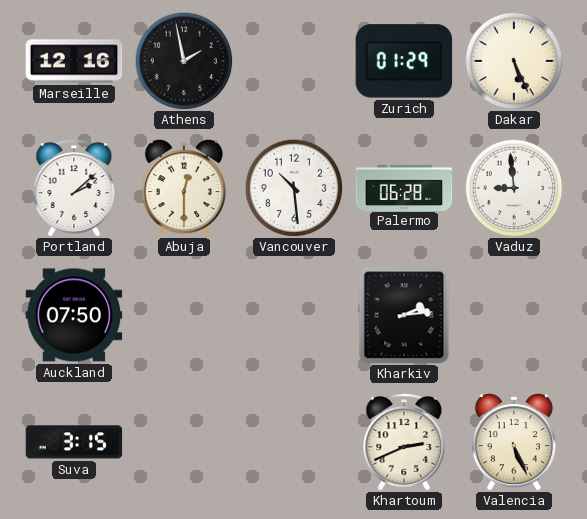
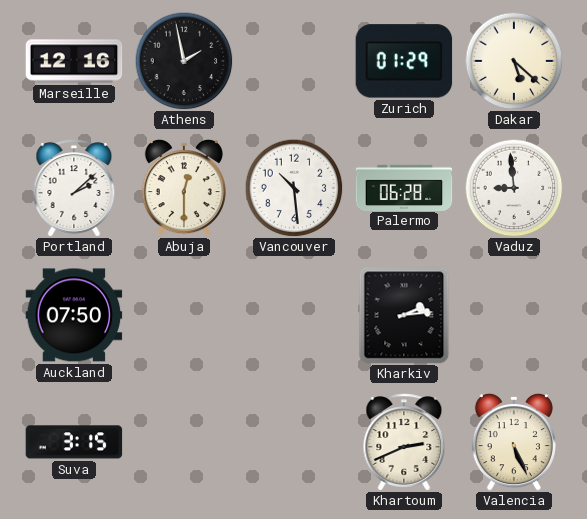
Dakar: 5:26 -> 5:22
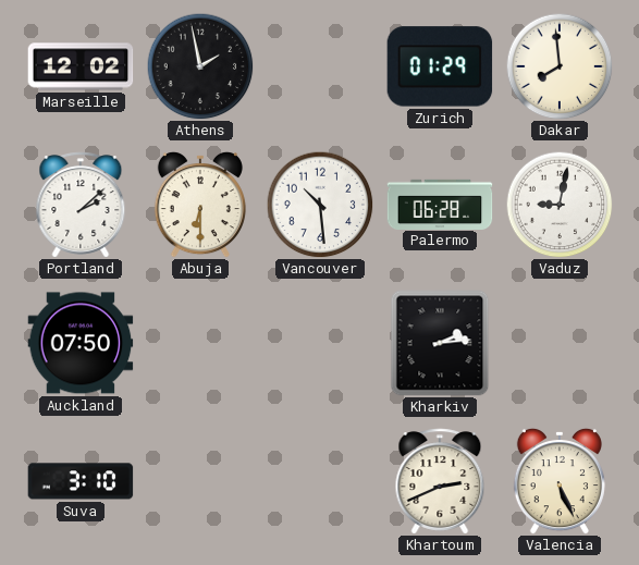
Marseille: 12:16 -> 12:02
Dakar: 5:22 -> 7:59
Abuja: 12:30 -> 6:30
Vaduz: 8:59 -> 9:02
Suva: 3:15 -> 3:10
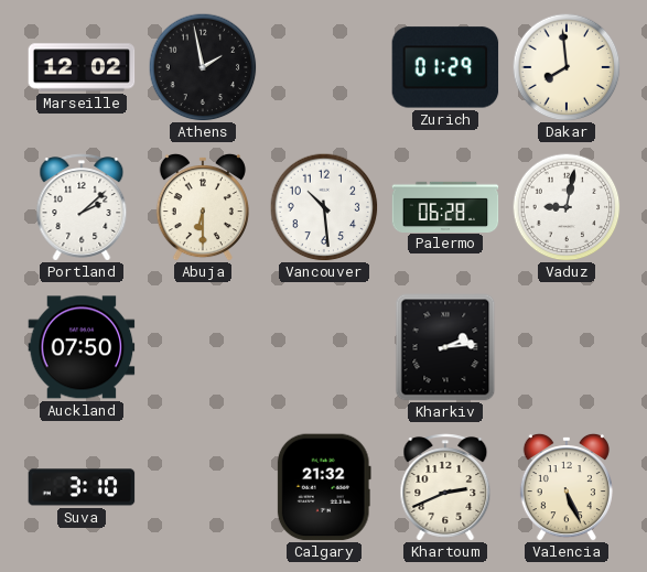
Calgary: none -> 21:32
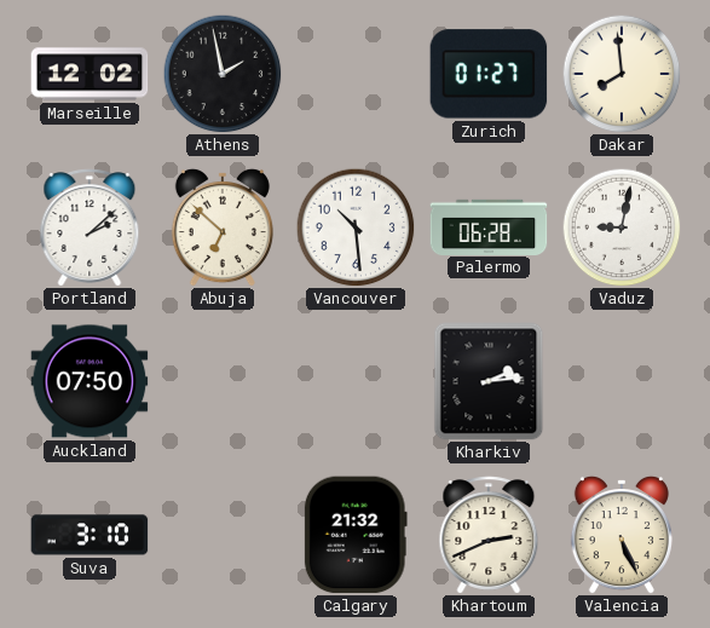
Zurich: 01:29 -> 01:27
Abuja: 6:30 -> 6:52
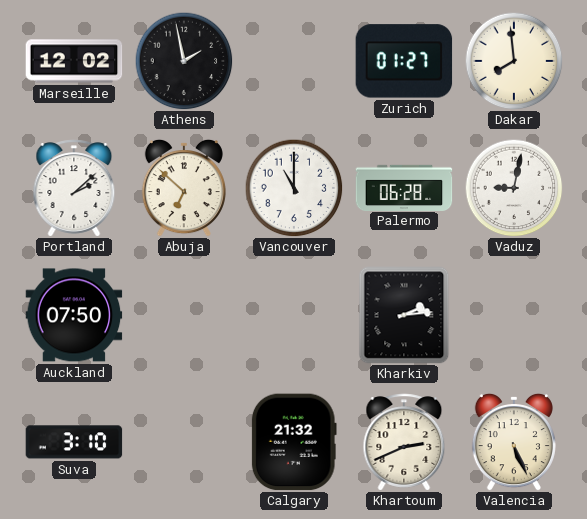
Vancouver: 10:29 -> 11:00
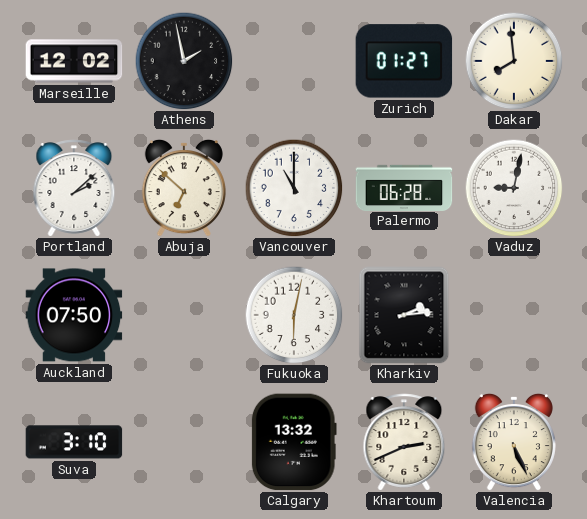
Fukuoka: none -> 6:02
Calgary: 21:32 -> 13:32
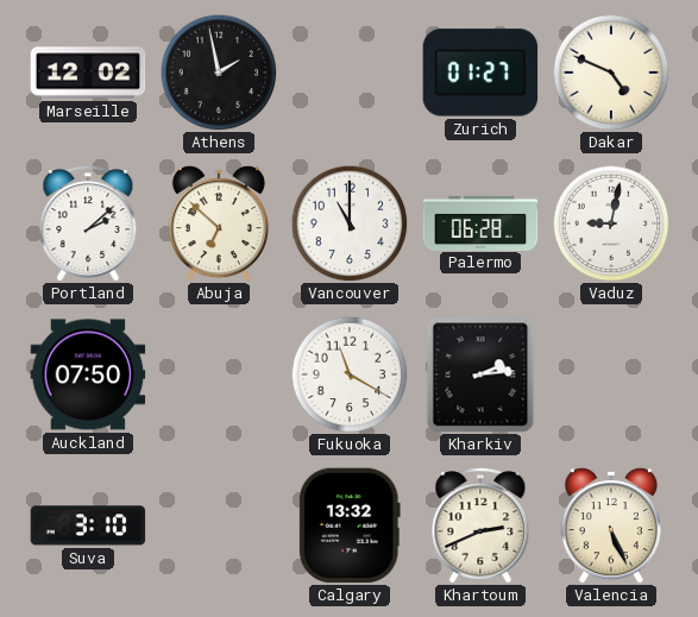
Dakar: 7:59 -> 4:49
Fukuoka: 6:02 -> 11:20
